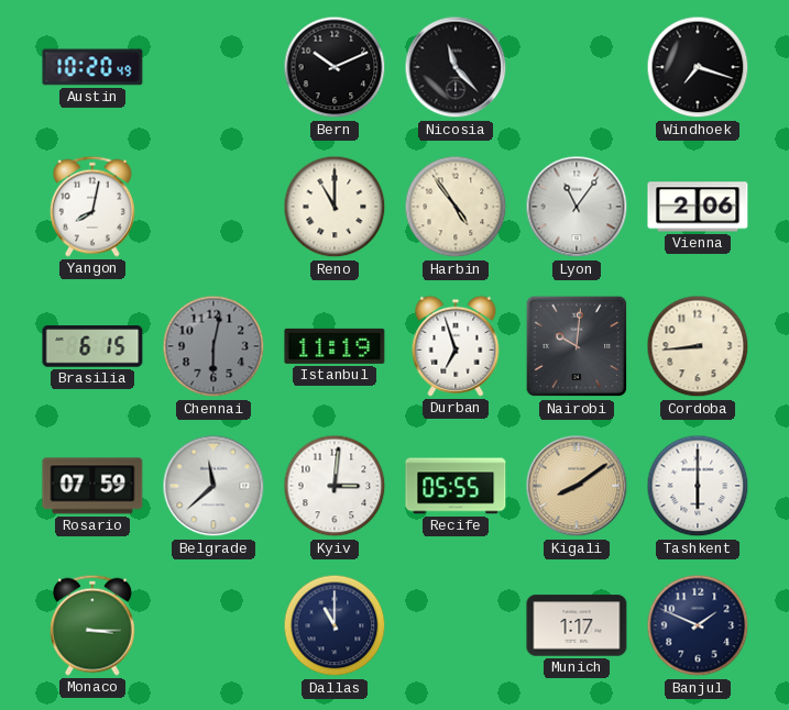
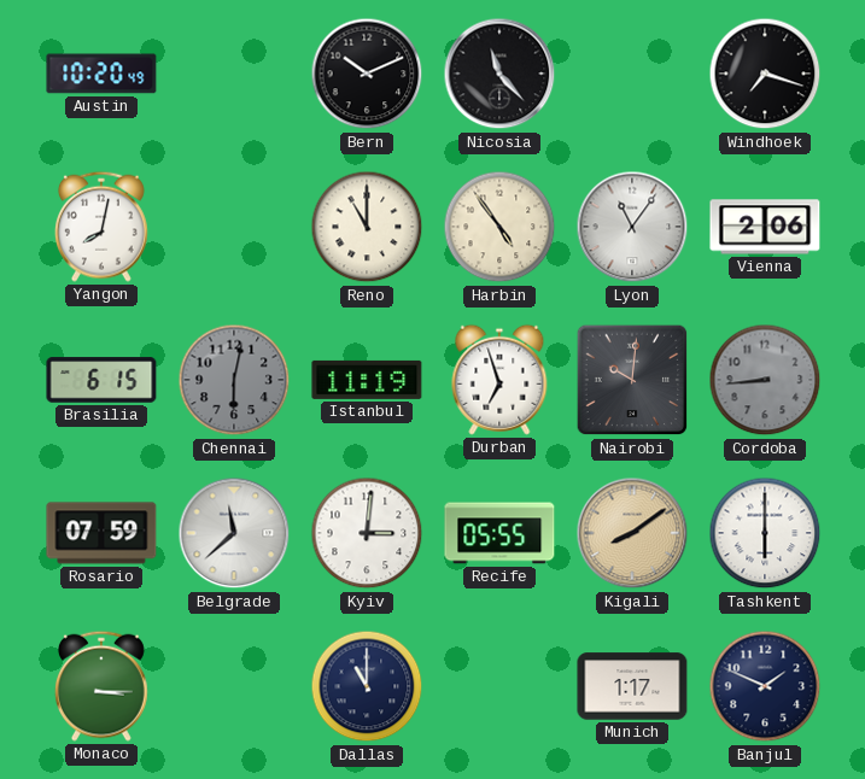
Cordoba dial: cream -> grey
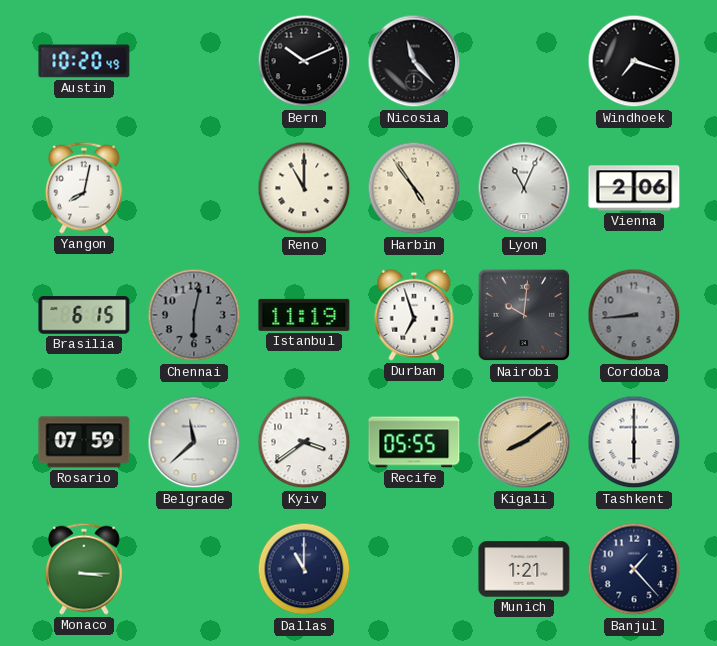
Lyon: 11:06 -> 11:04
Kyiv: 3:01 -> 3:39
Munich: 1:17 -> 1:21
Banjul: 1:49 -> 1:23
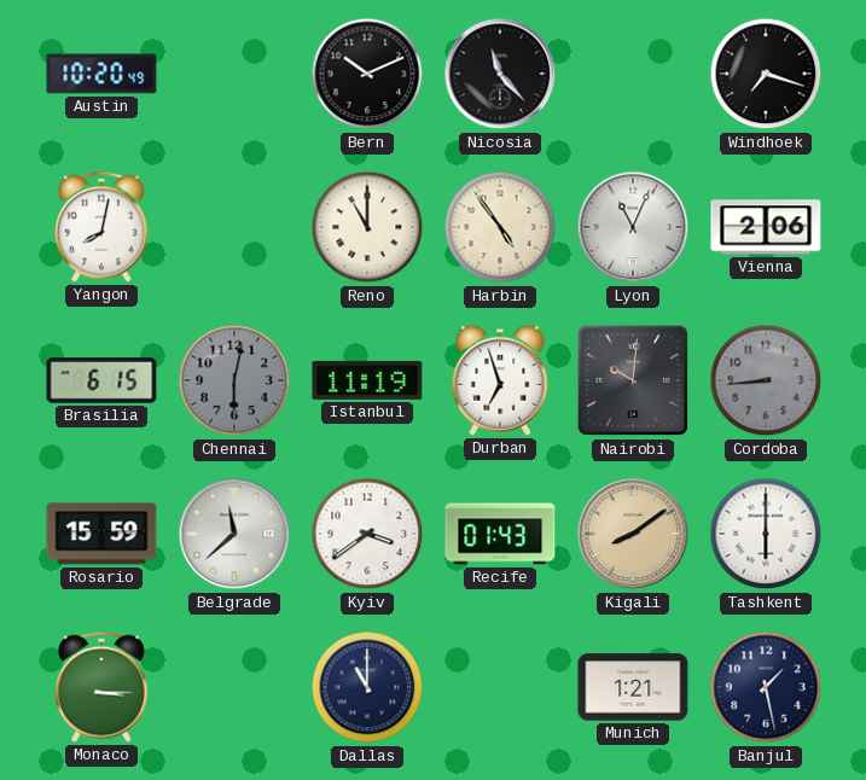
Rosario: 07:59 -> 15:59
Recife: 05:55 -> 01:43
Banjul: 1:23 -> 1:28
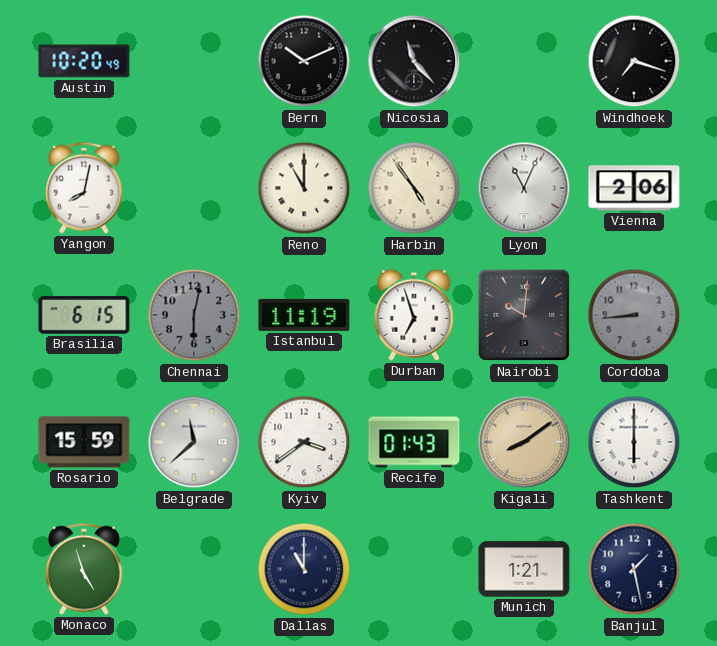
Monaco: 3:15 -> 4:57
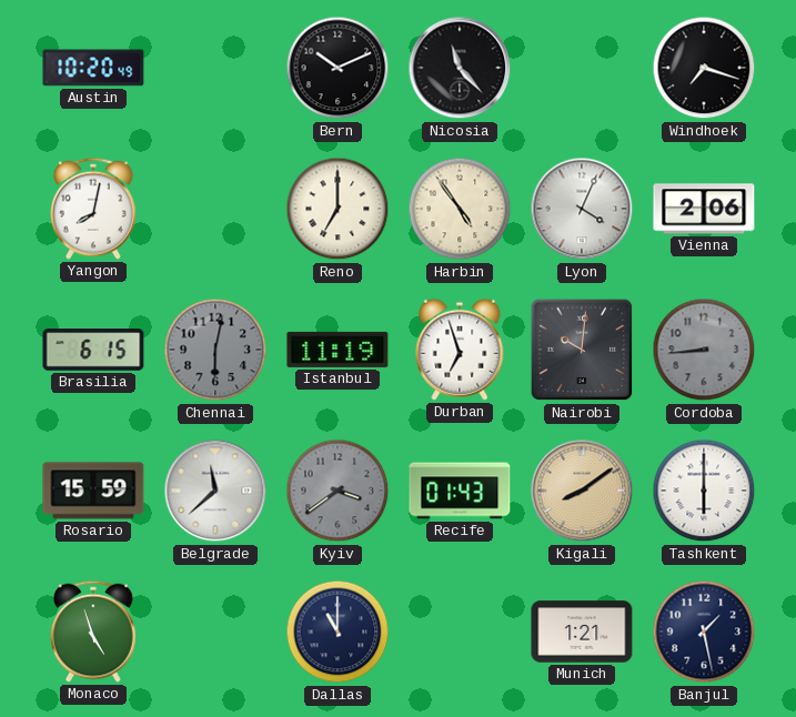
Reno: 11:00 -> 7:00
Lyon: 11:04 -> 4:04
Kyiv dial: white -> grey
